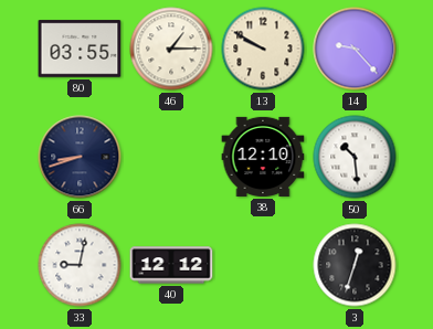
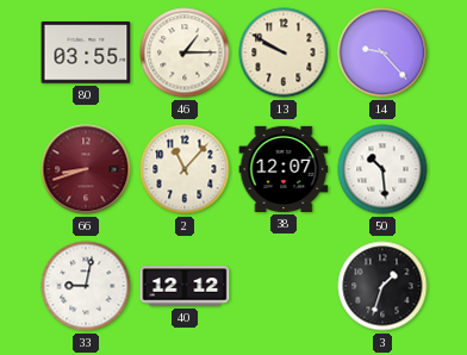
66 dial: navy -> burgundy
2: none -> 11:07
38: 12:10 -> 12:07
3: 12:33 -> 1:33
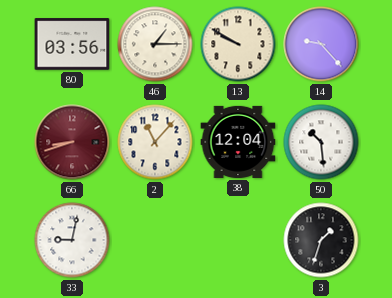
80: 03:55 -> 03:56
38: 12:07 -> 12:04
40: 12:12 -> none
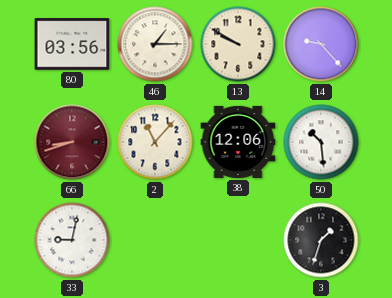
38: 12:04 -> 12:06
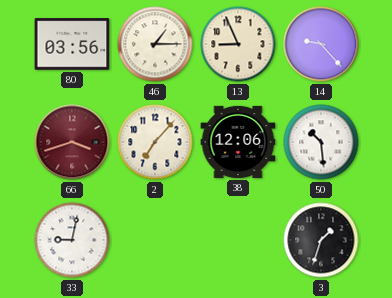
13: 9:50 -> 8:56
66: 8:42 -> 3:42
2: 11:07 -> 7:07
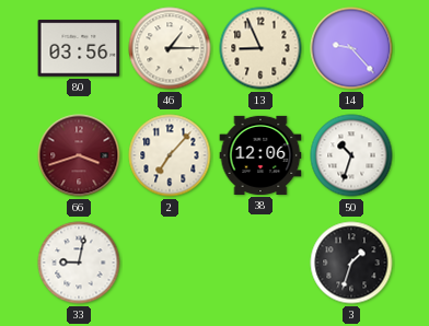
50: 10:29 -> 10:33
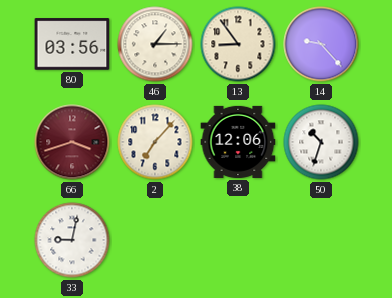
13: 8:56 -> 8:54
3: 1:33 -> none
